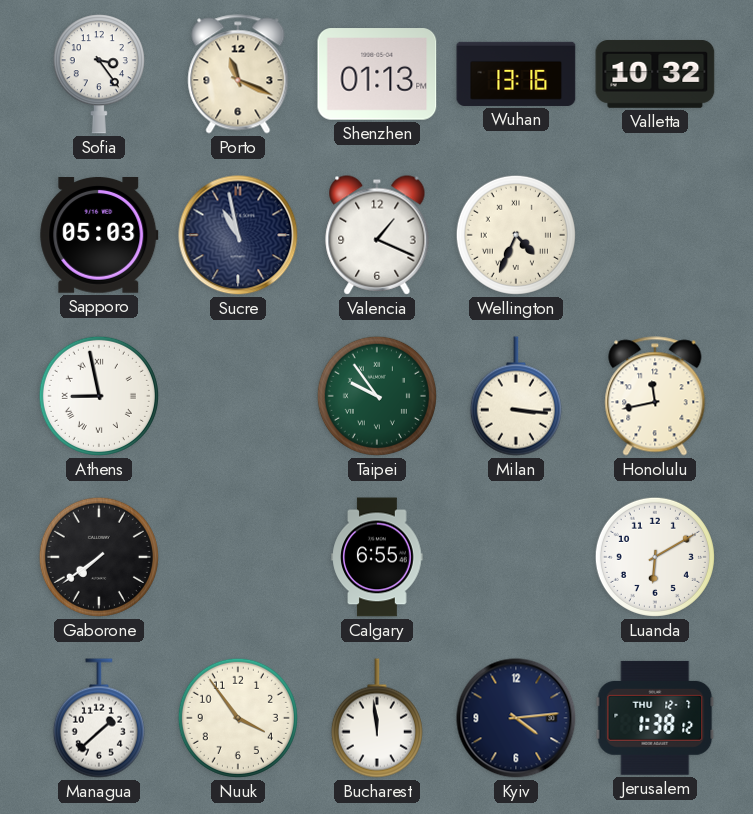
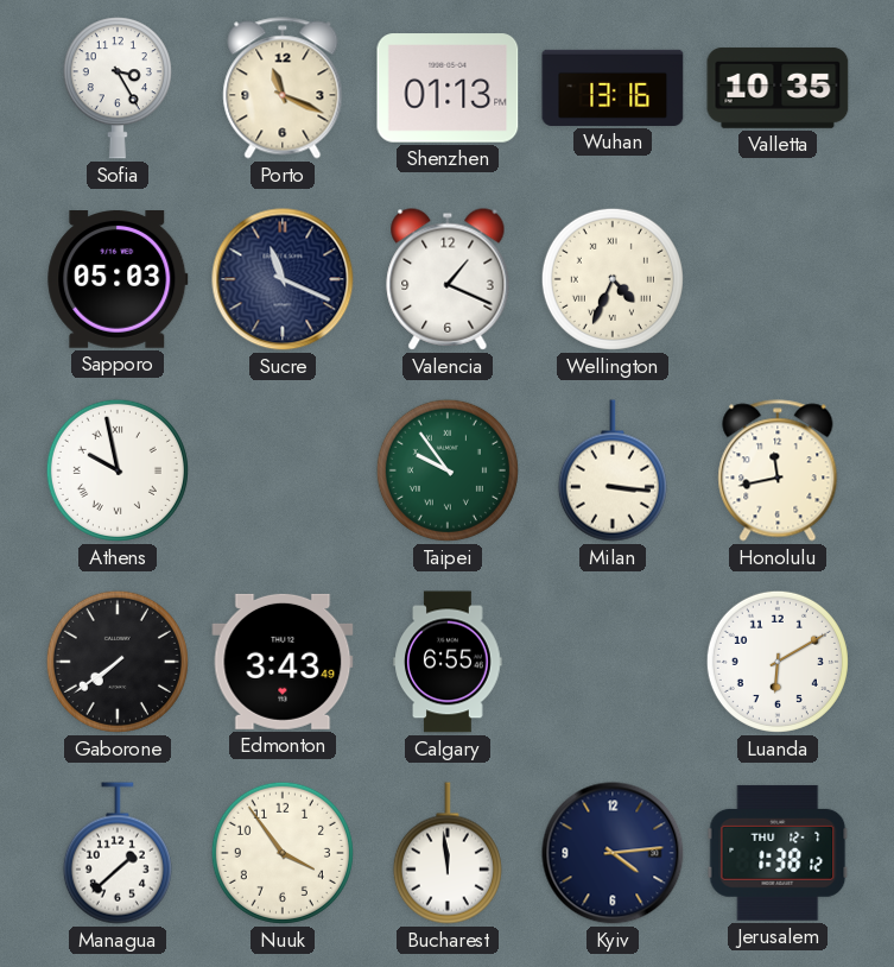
Sofia: 3:24 -> 3:25
Valletta: 10:32 -> 10:35
Sucre: 10:58 -> 11:19
Athens: 8:58 -> 9:58
Edmonton: none -> 3:43
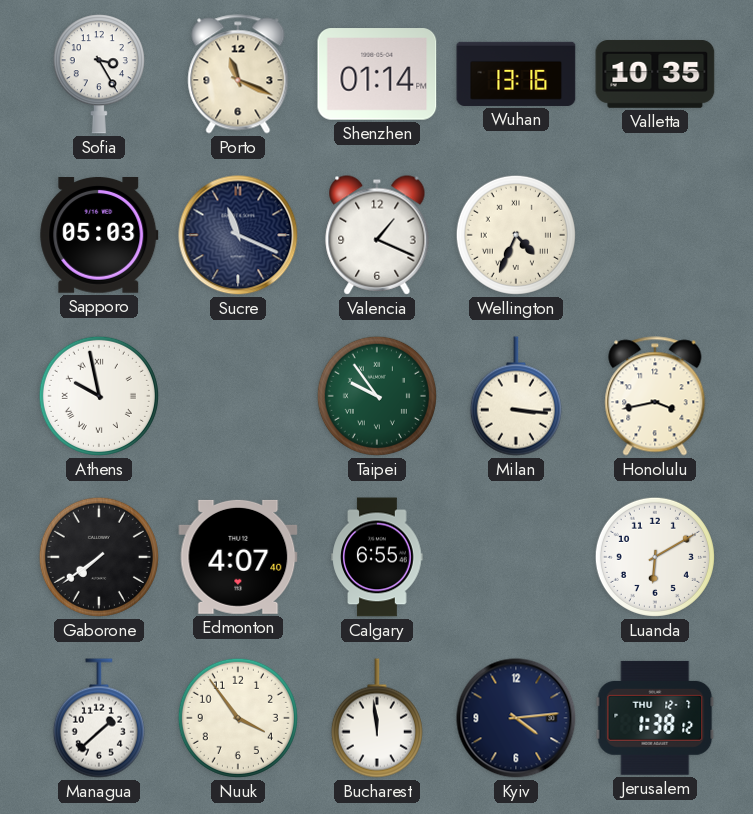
Shenzhen: 01:13 -> 01:14
Honolulu: 11:43 -> 3:43
Edmonton: 3:43 -> 4:07
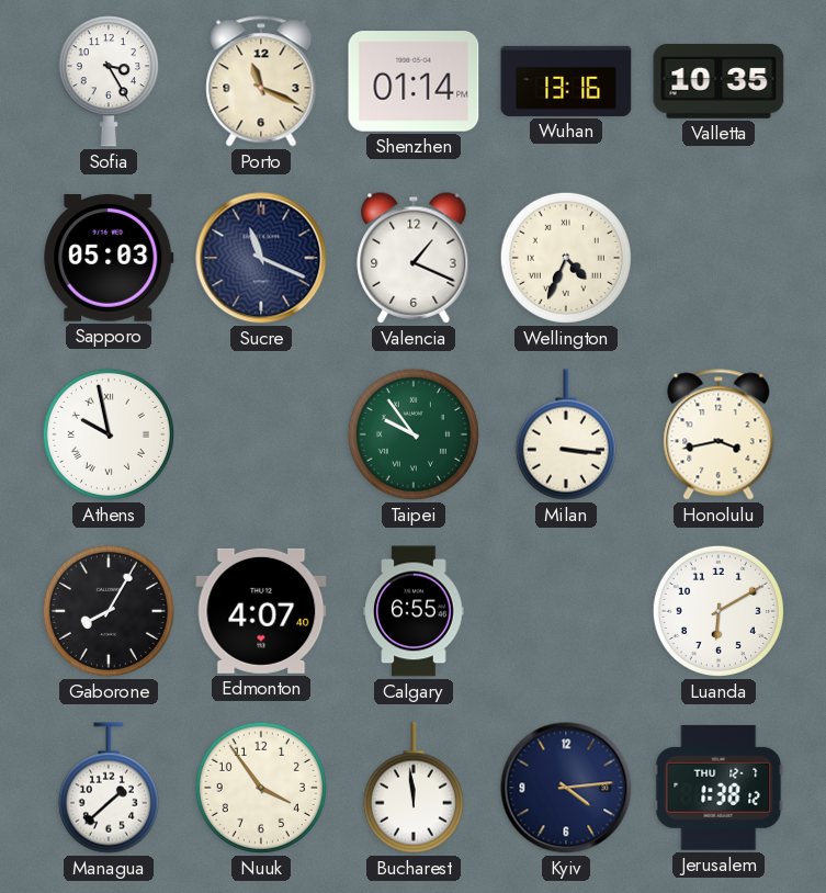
Gaborone: 7:39 -> 8:05
